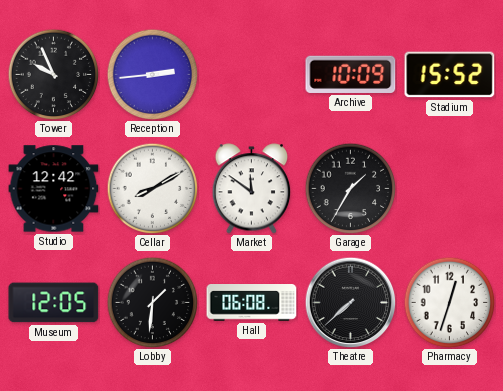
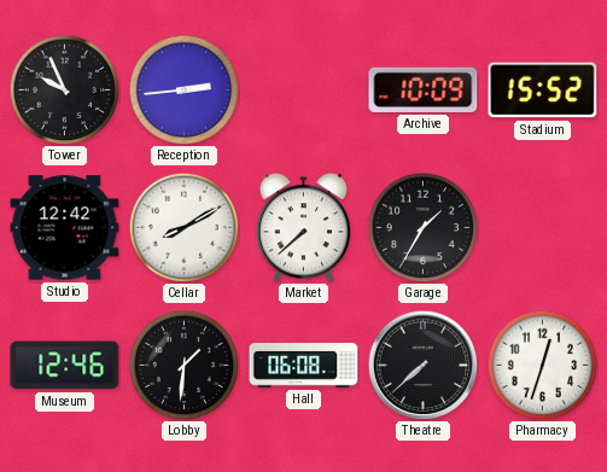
Market: 11:51 -> 7:38
Museum: 12:05 -> 12:46
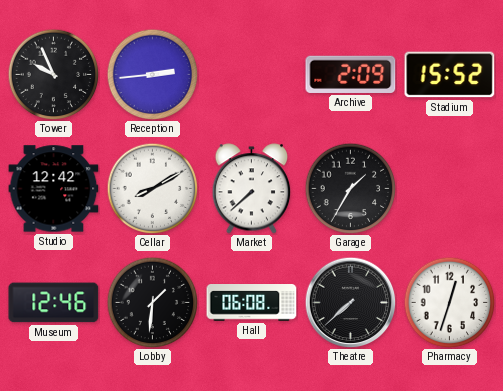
Archive: 10:09 -> 2:09
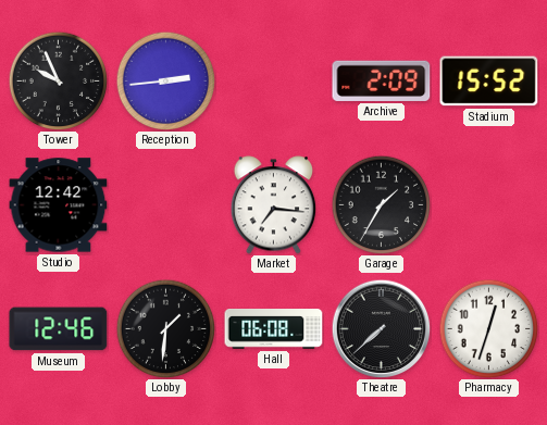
Cellar: 8:10 -> none
Market: 7:38 -> 7:16
